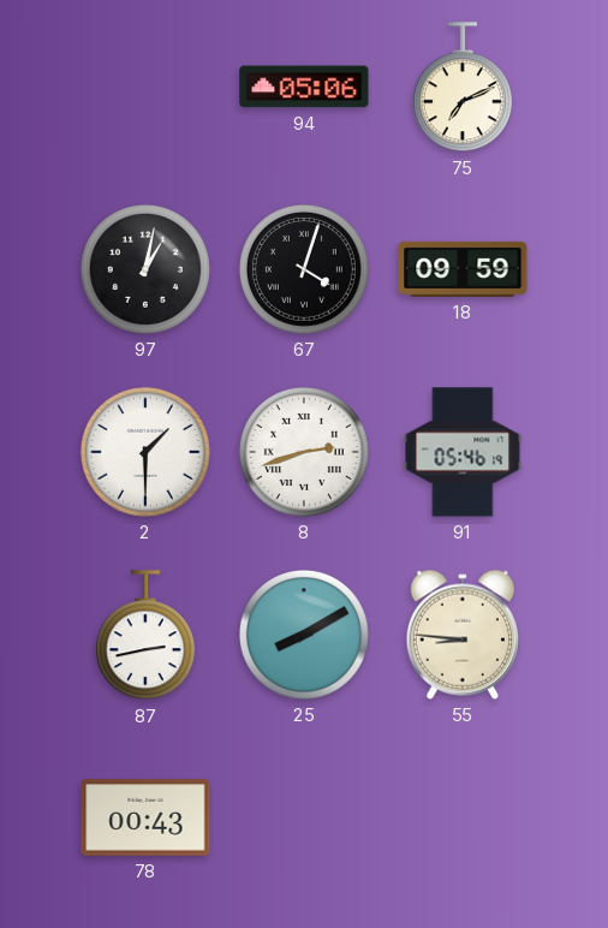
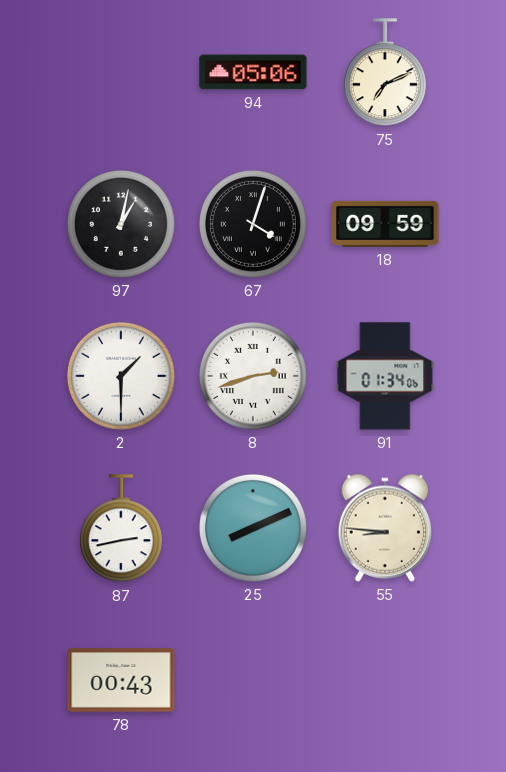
91: 05:46 -> 01:34
25: 8:10 -> 8:11
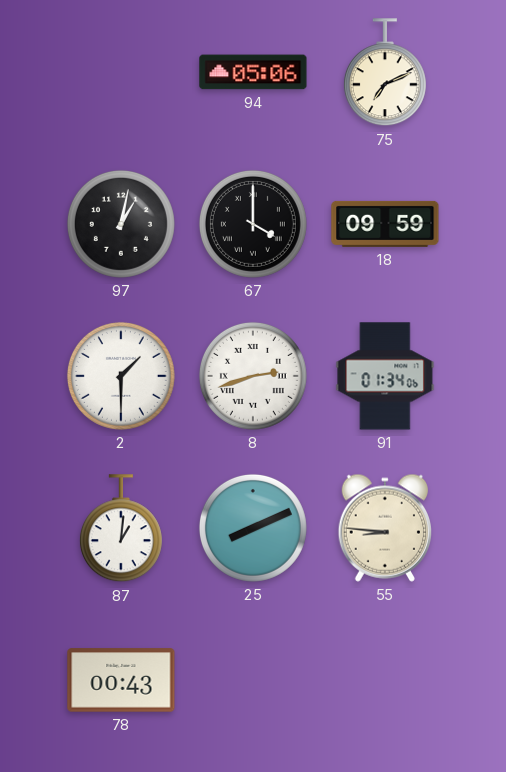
67: 4:03 -> 4:00
87: 2:43 -> 1:01
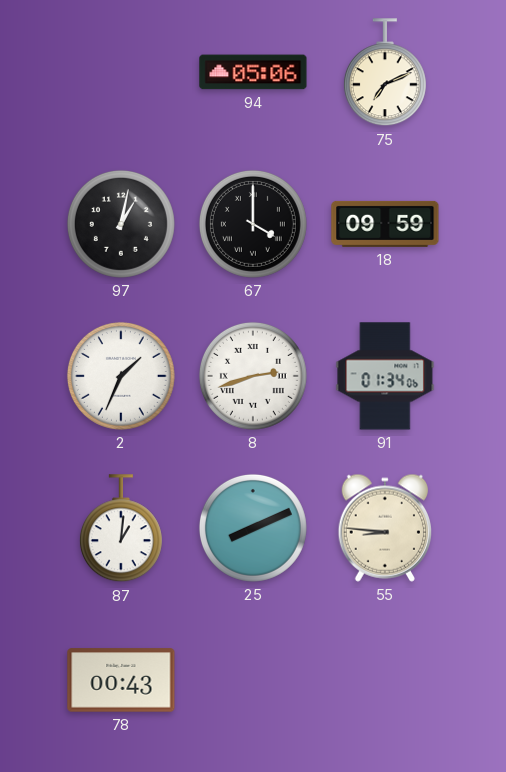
2: 1:30 -> 1:34
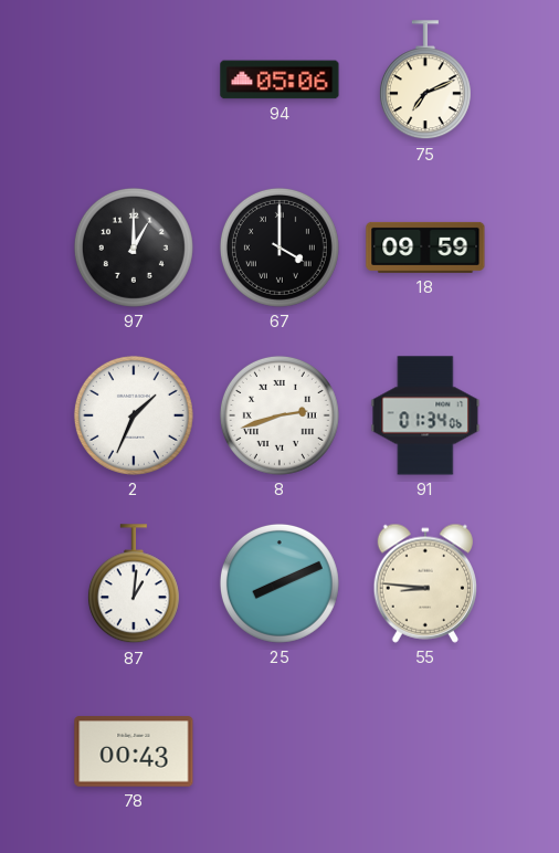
97: 1:02 -> 1:00
